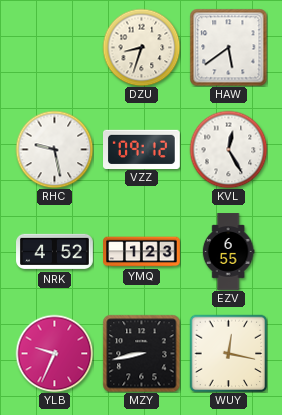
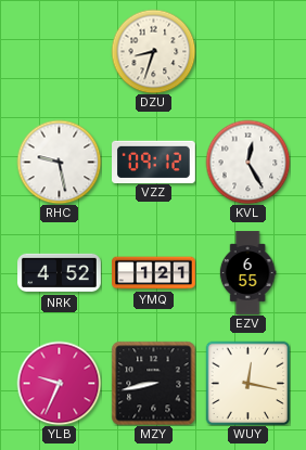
HAW: 5:39 -> none
YMQ: 1:23 -> 1:21
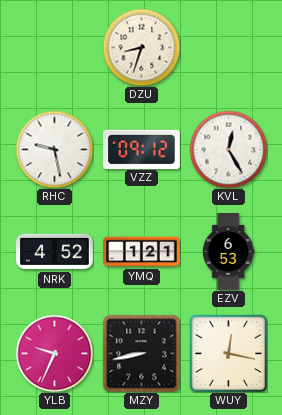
EZV: 6:55 -> 6:53
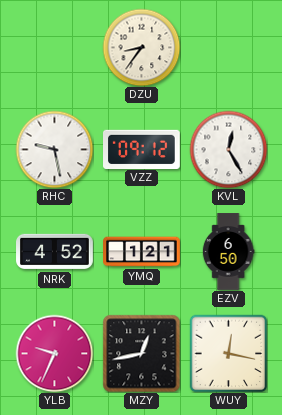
DZU: 8:33 -> 8:36
EZV: 6:53 -> 6:50
MZY: 8:43 -> 12:43
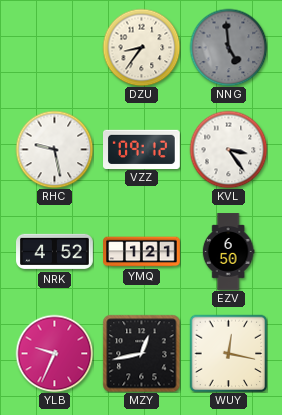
NNG: none -> 4:59
KVL: 12:25 -> 3:24
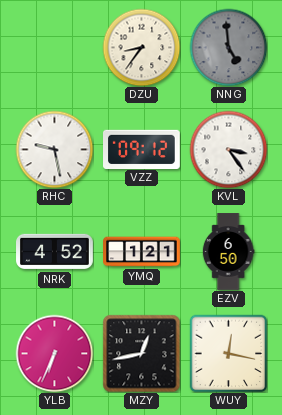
YLB: 9:34 -> 6:34
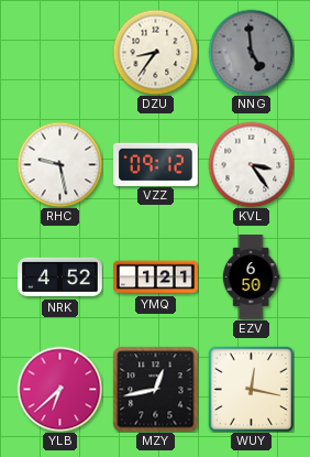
YLB: 6:34 -> 6:38
